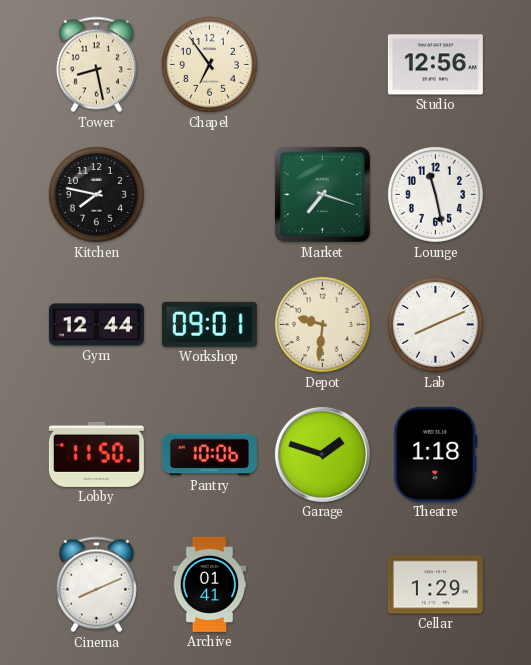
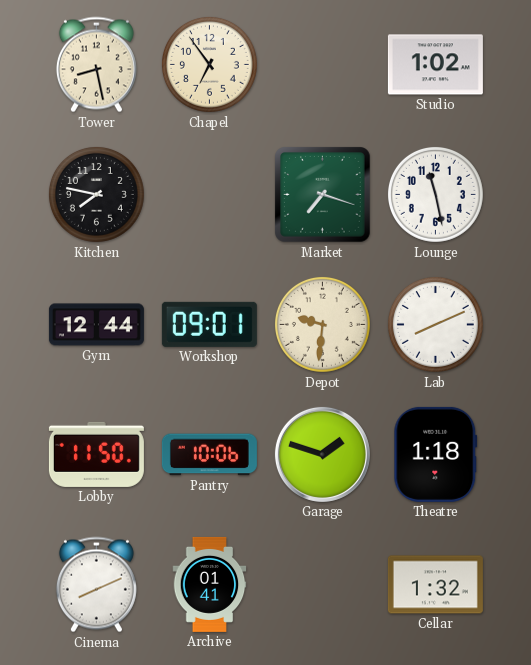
Studio: 12:56 -> 1:02
Cellar: 1:29 -> 1:32
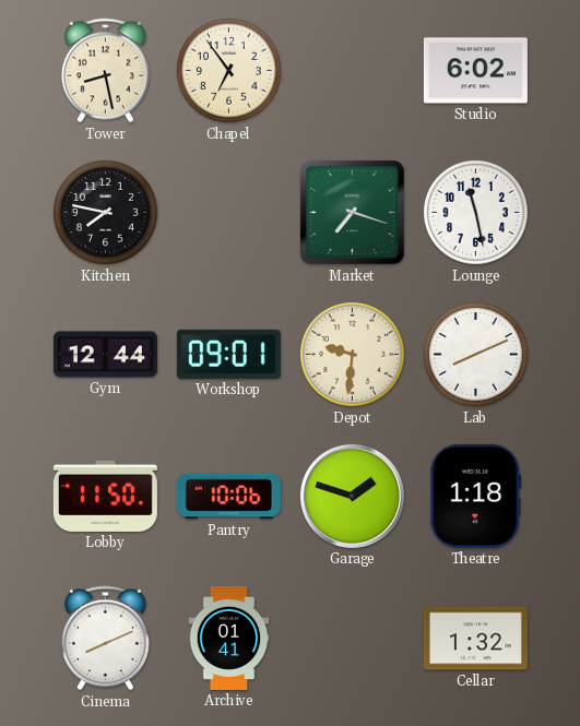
Studio: 1:02 -> 6:02
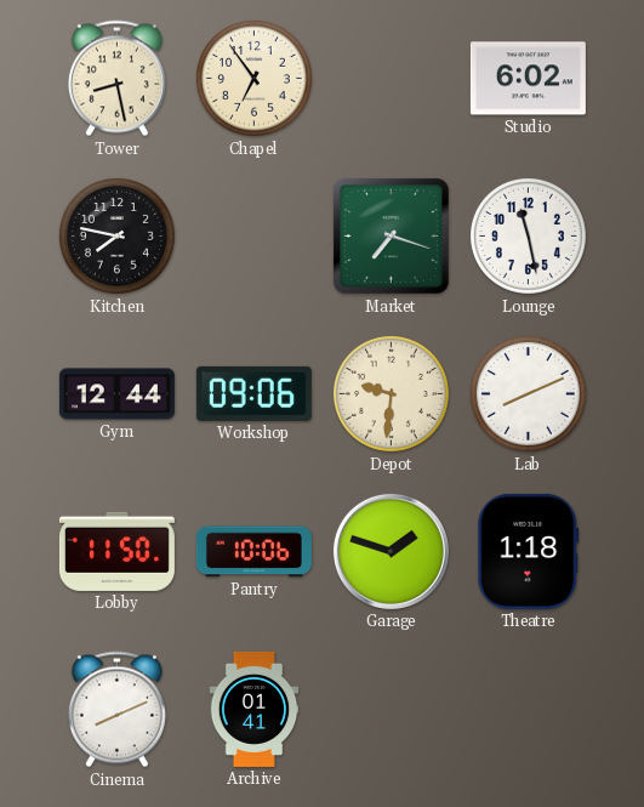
Workshop: 09:01 -> 09:06
Cellar: 1:32 -> none
